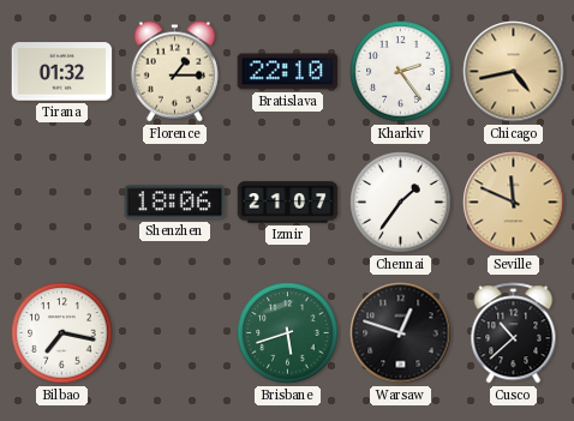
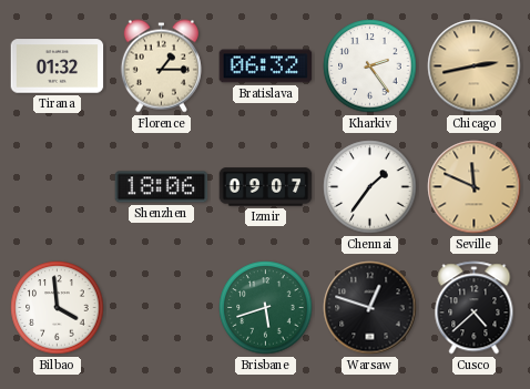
Bratislava: 22:10 -> 06:32
Chicago: 4:43 -> 2:43
Izmir: 21:07 -> 09:07
Bilbao: 7:17 -> 3:59
Cusco: 10:38 -> 4:38
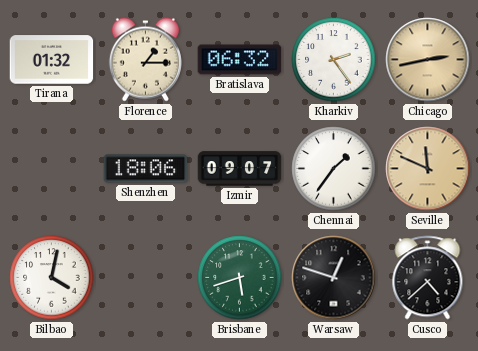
Bilbao: 3:59 -> 4:02
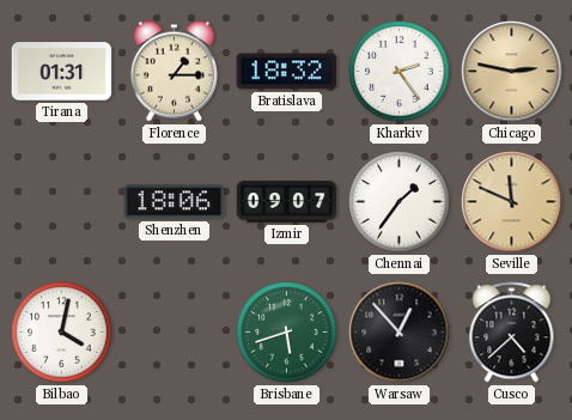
Tirana: 01:32 -> 01:31
Bratislava: 06:32 -> 18:32
Chicago: 2:43 -> 2:47
Warsaw: 12:48 -> 12:53
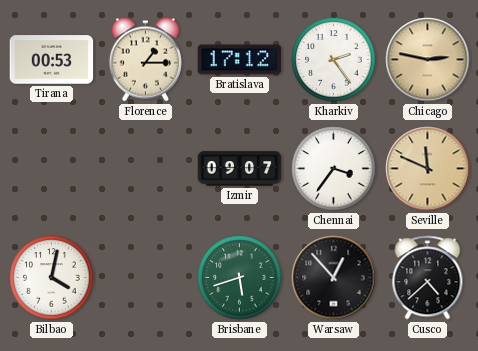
Tirana: 01:31 -> 00:53
Bratislava: 18:32 -> 17:12
Shenzhen: 18:06 -> none
Chennai: 1:36 -> 3:36
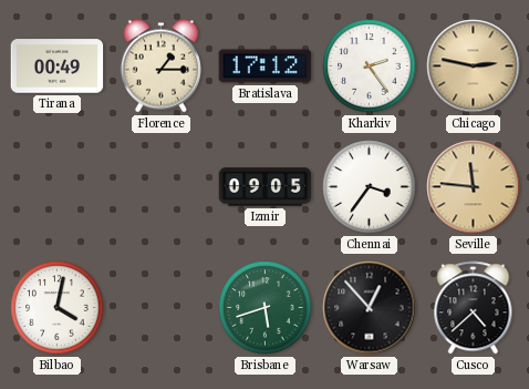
Tirana: 00:53 -> 00:49
Izmir: 09:07 -> 09:05
Seville: 11:49 -> 11:46
